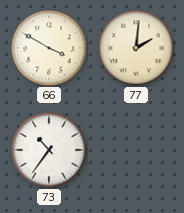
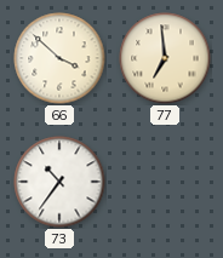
66: 3:50 -> 3:52
77: 2:01 -> 6:59
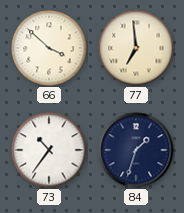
84: none -> 1:33
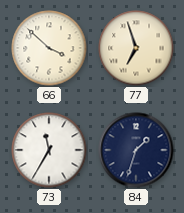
77: 6:59 -> 6:57
73: 10:36 -> 11:35
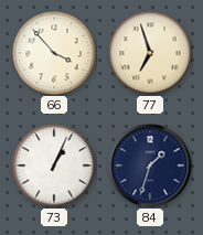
66: 3:52 -> 3:53
73: 11:35 -> 1:04
